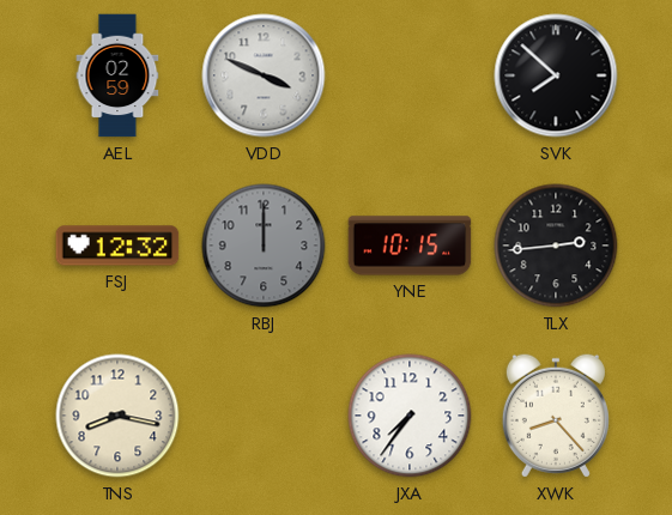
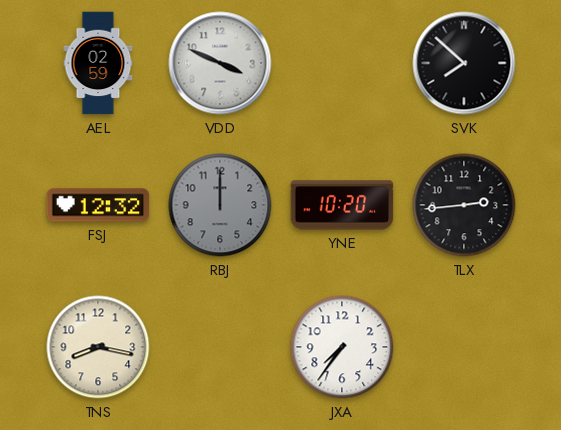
YNE: 10:15 -> 10:20
XWK: 8:23 -> none
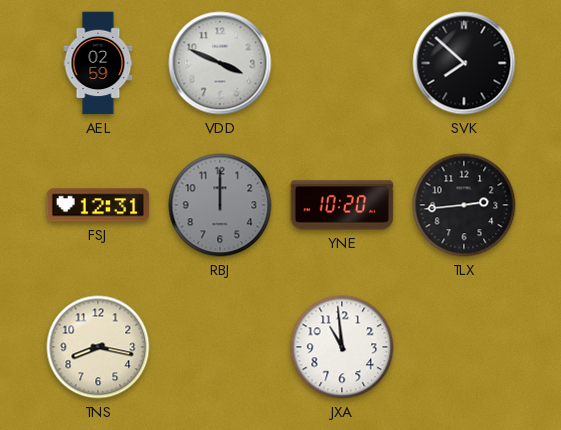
FSJ: 12:32 -> 12:31
JXA: 7:36 -> 10:59
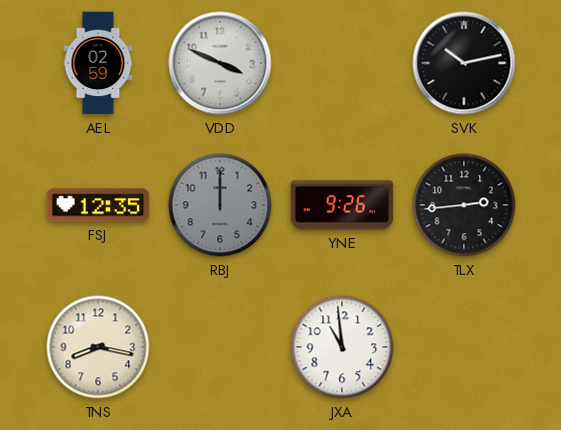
SVK: 7:52 -> 10:13
FSJ: 12:31 -> 12:35
YNE: 10:20 -> 9:26
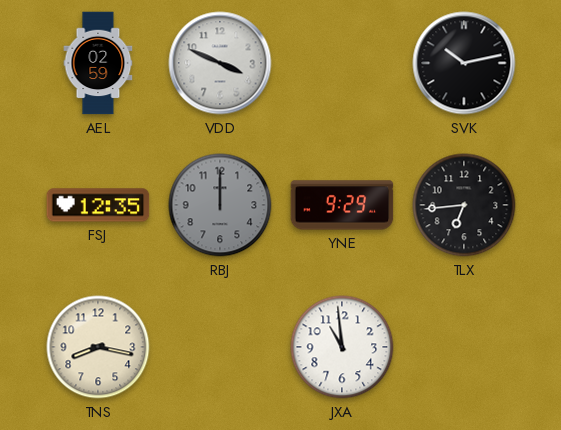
YNE: 9:26 -> 9:29
TLX: 2:44 -> 6:44
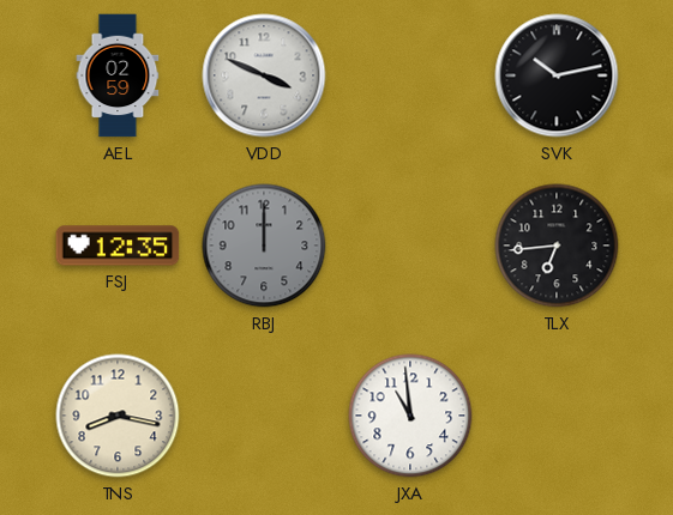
YNE: 9:29 -> none
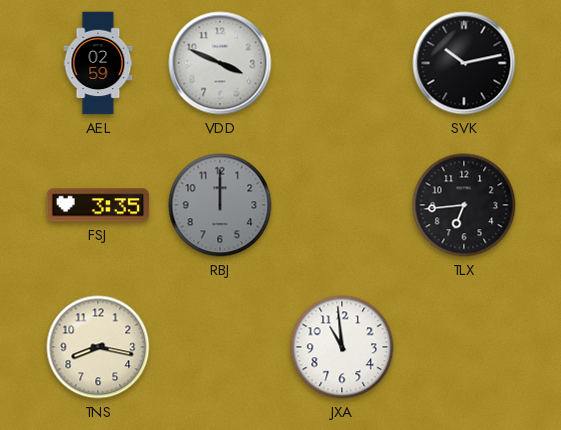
FSJ: 12:35 -> 3:35
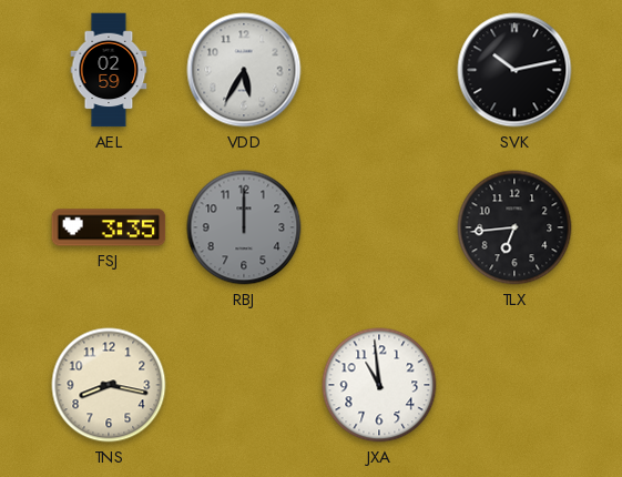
VDD: 3:49 -> 5:35
